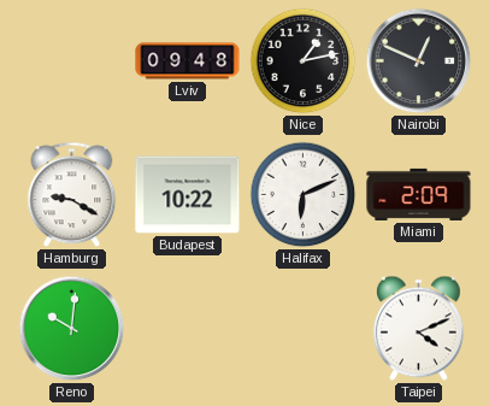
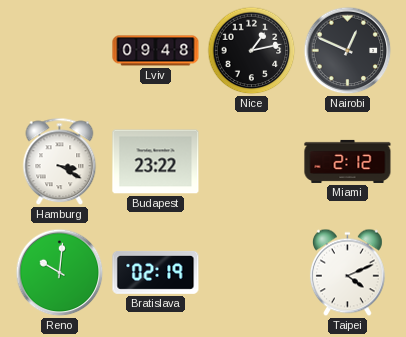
Hamburg: 9:20 -> 3:20
Budapest: 10:22 -> 23:22
Halifax: 6:11 -> none
Miami: 2:09 -> 2:12
Bratislava: none -> 02:19
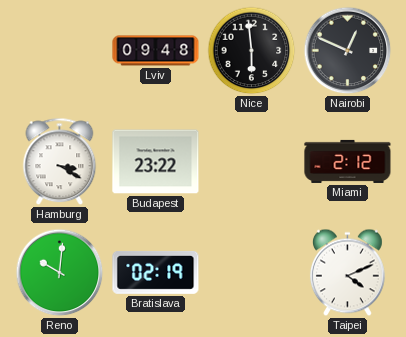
Nice: 1:13 -> 5:59
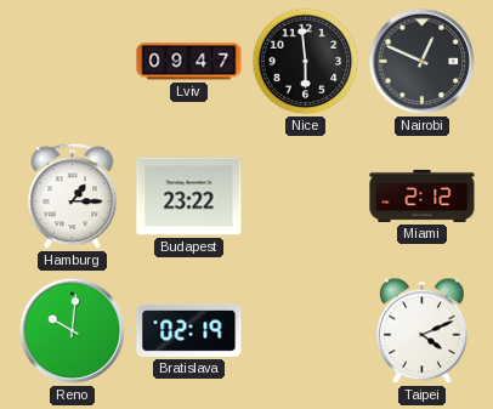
Lviv: 09:48 -> 09:47
Hamburg: 3:20 -> 1:15
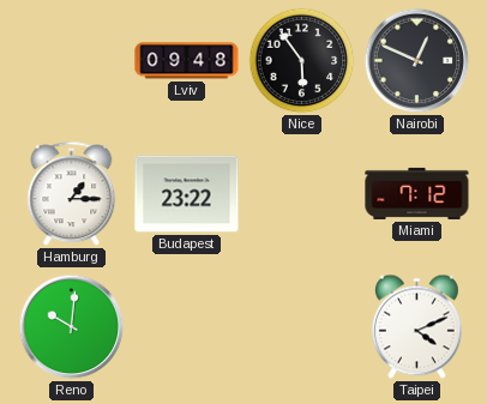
Lviv: 09:47 -> 09:48
Nice: 5:59 -> 5:54
Miami: 2:12 -> 7:12
Bratislava: 02:19 -> none
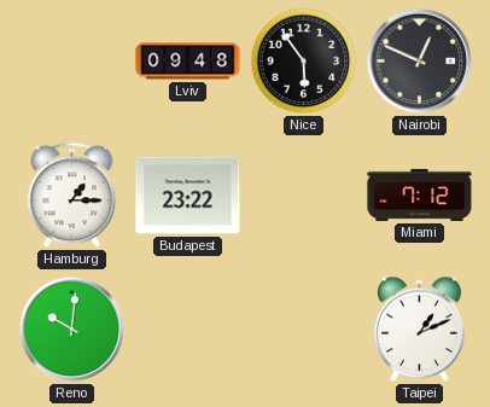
Taipei: 4:11 -> 1:11
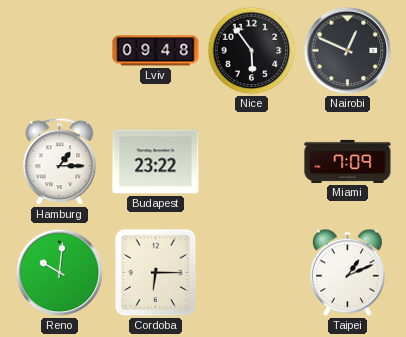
Miami: 7:12 -> 7:09
Cordoba: none -> 6:15
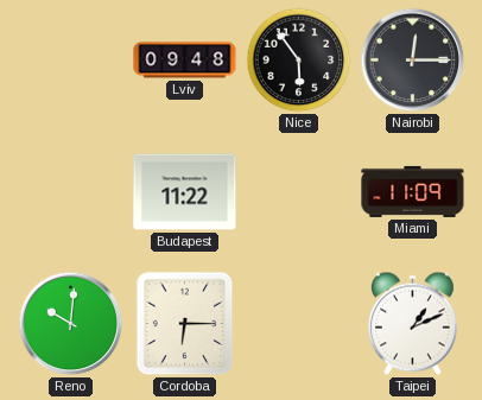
Nairobi: 12:49 -> 12:15
Hamburg: 1:15 -> none
Budapest: 23:22 -> 11:22
Miami: 7:09 -> 11:09
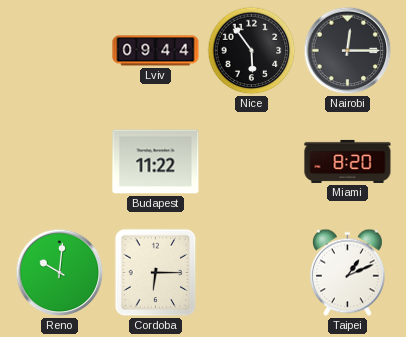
Lviv: 09:48 -> 09:44
Miami: 11:09 -> 8:20
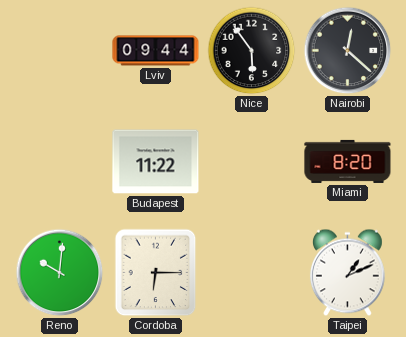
Nairobi: 12:15 -> 12:22
